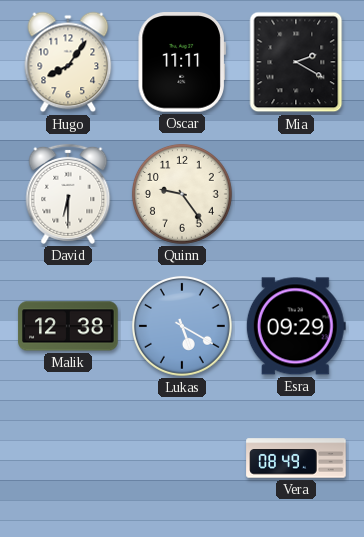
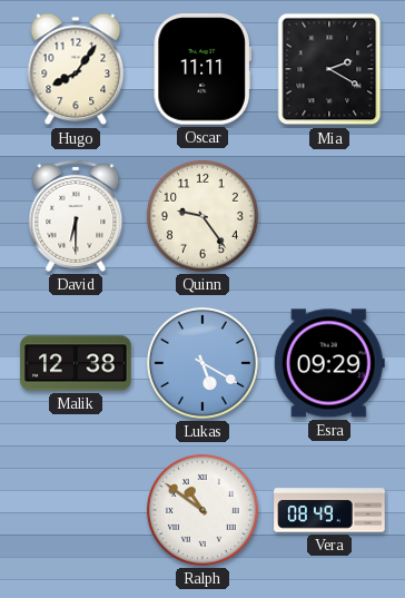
Ralph: none -> 10:51
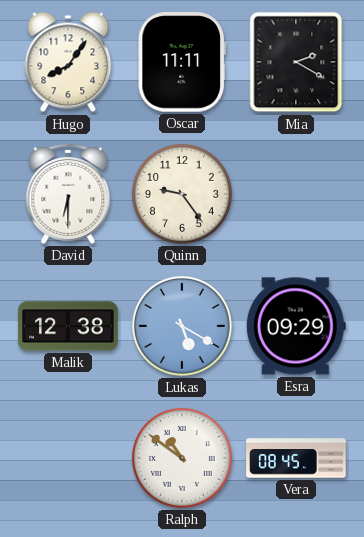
Vera: 08:49 -> 08:45
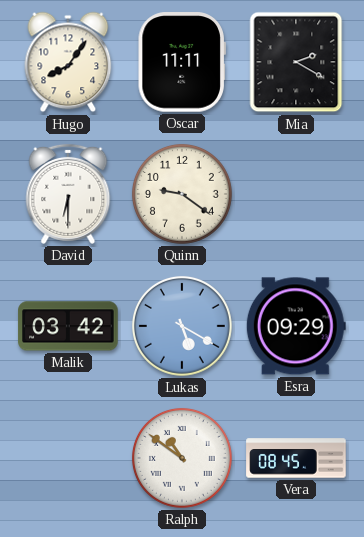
Quinn: 9:24 -> 9:21
Malik: 12:38 -> 03:42
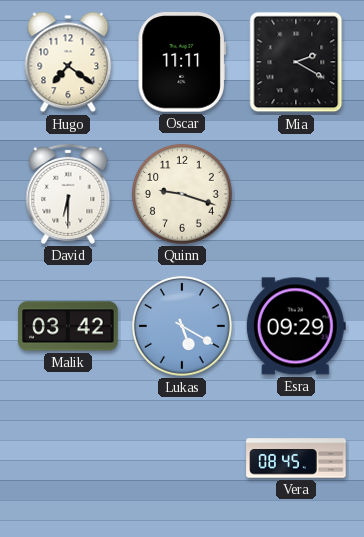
Hugo: 8:06 -> 7:21
Quinn: 9:21 -> 9:18
Ralph: 10:51 -> none
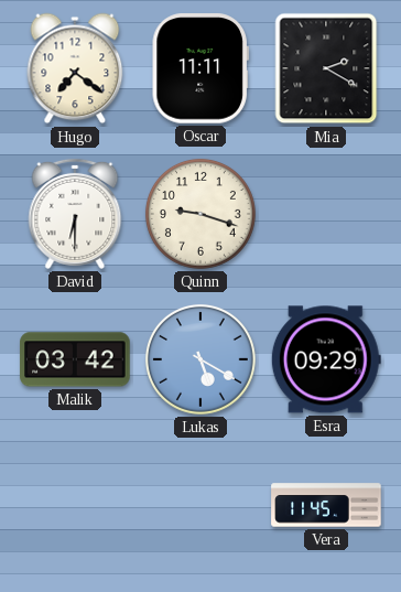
Vera: 08:45 -> 11:45
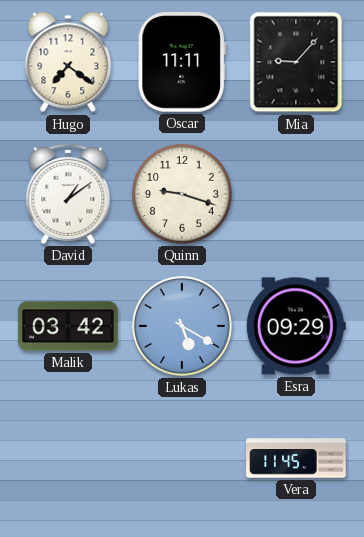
Mia: 2:20 -> 9:07
David: 6:30 -> 1:09
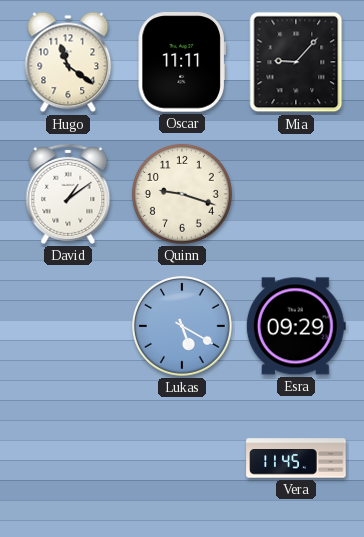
Hugo: 7:21 -> 11:21
Malik: 03:42 -> none
